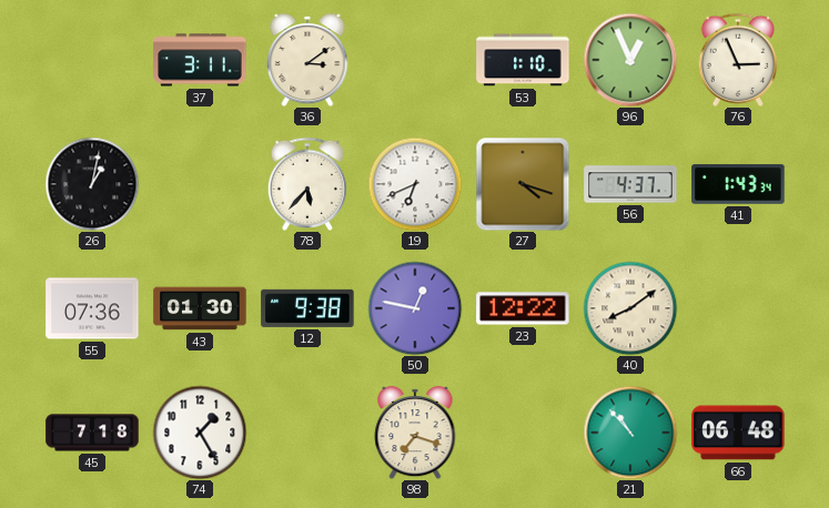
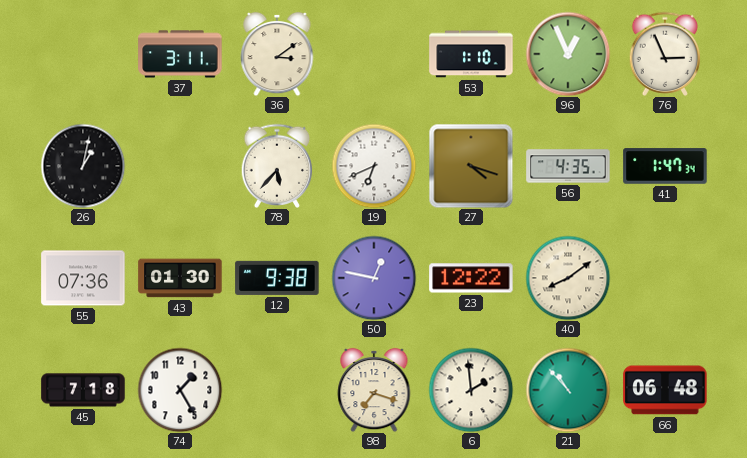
56: 4:37 -> 4:35
41: 1:43 -> 1:47
6: none -> 1:59
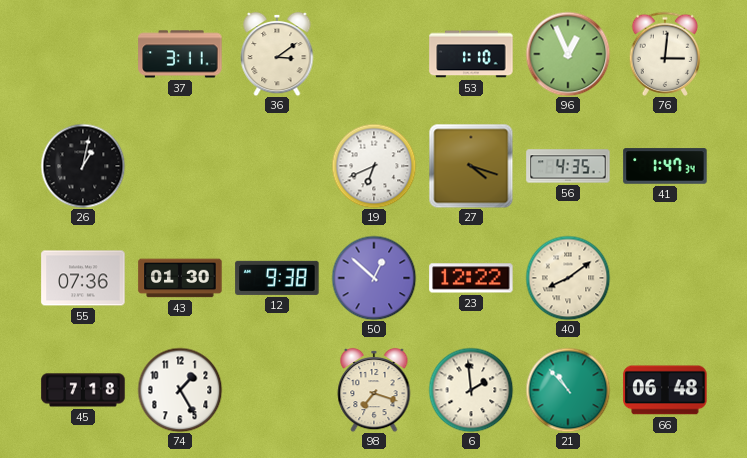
76: 2:56 -> 3:01
78: 5:37 -> none
50: 12:47 -> 12:52
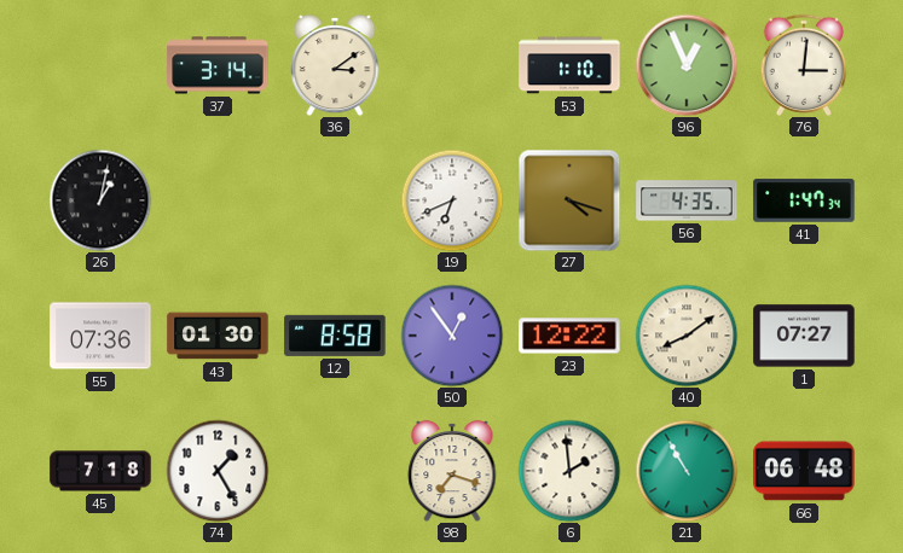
37: 3:11 -> 3:14
12: 9:38 -> 8:58
50: 12:52 -> 12:54
1: none -> 07:27
21: 10:53 -> 10:55
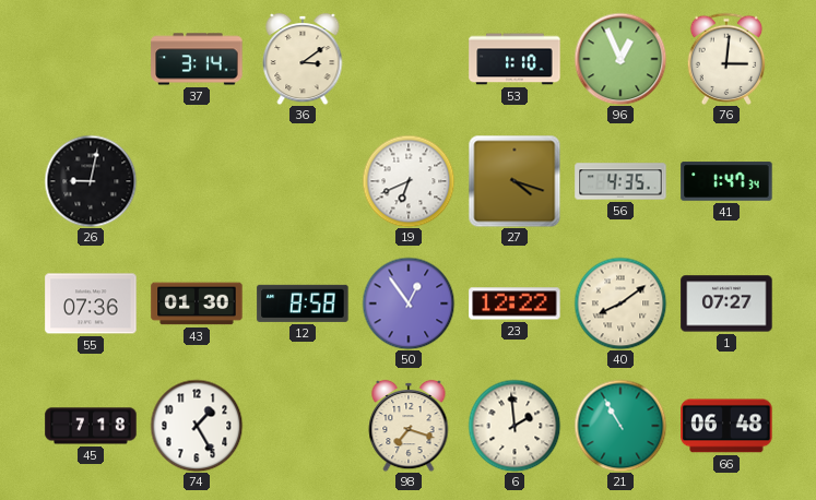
26: 1:02 -> 9:02
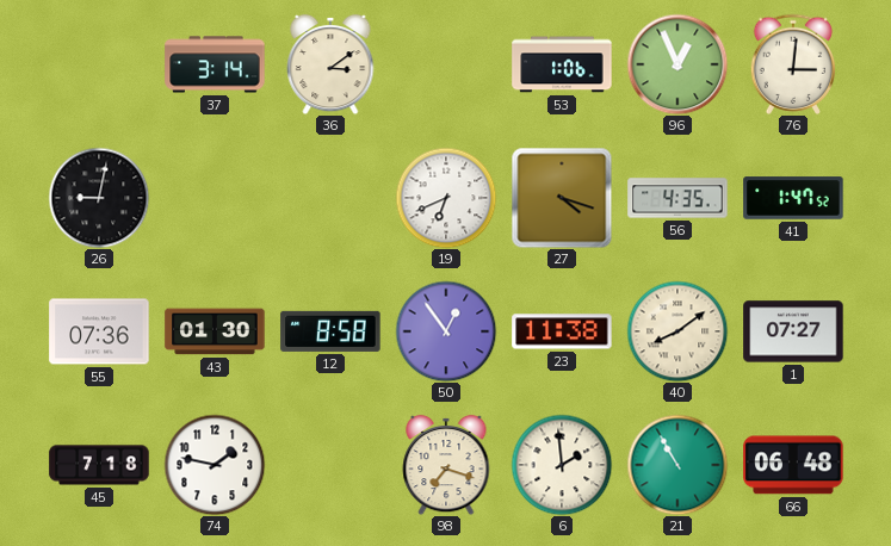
53: 1:10 -> 1:06
41: 1:47:34 -> 1:47:52
23: 12:22 -> 11:38
74: 1:25 -> 1:47
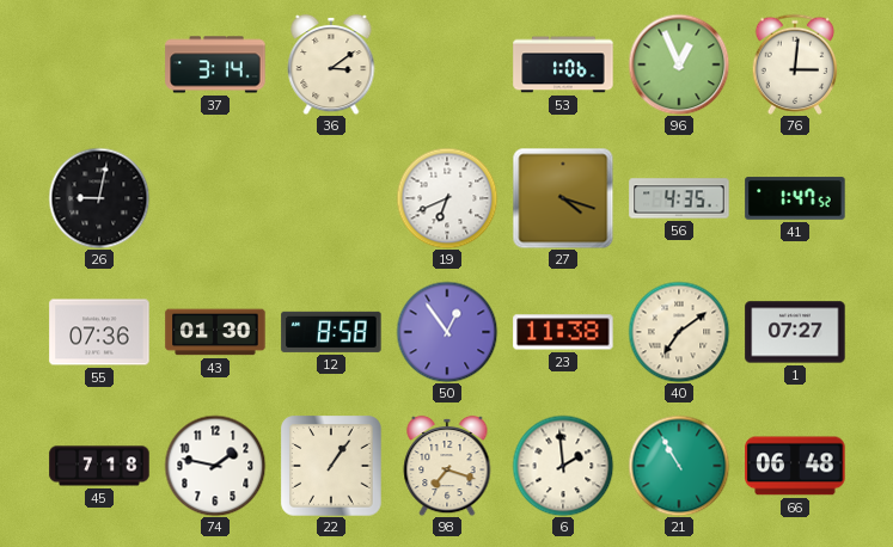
40: 8:09 -> 7:09
22: none -> 1:06
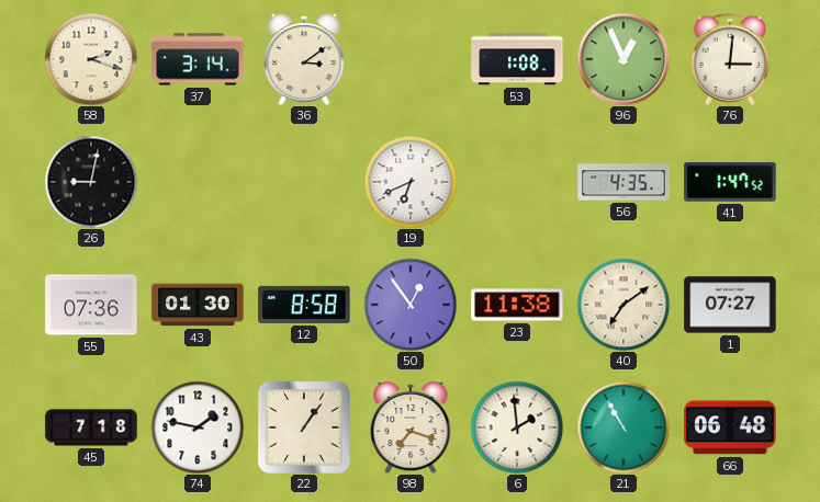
58: none -> 2:18
53: 1:06 -> 1:08
27: 4:18 -> none
